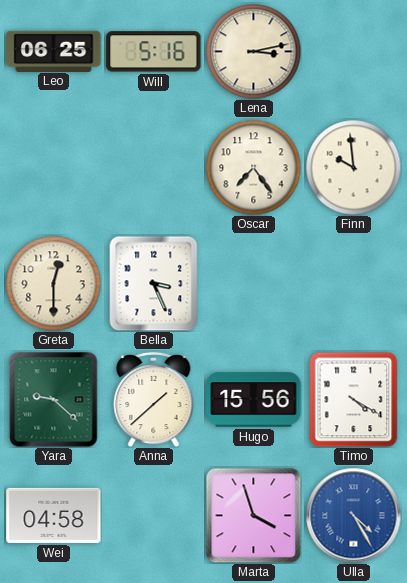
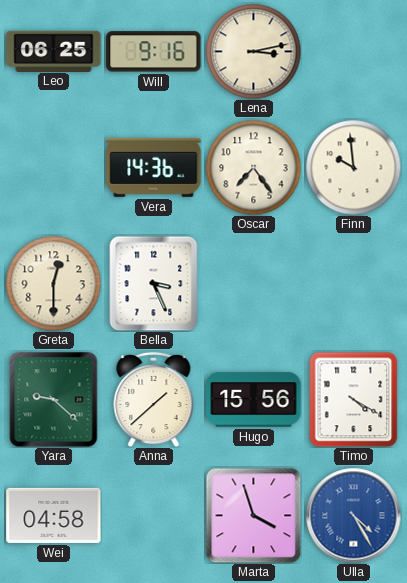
Will: 5:16 -> 9:16
Vera: none -> 14:36
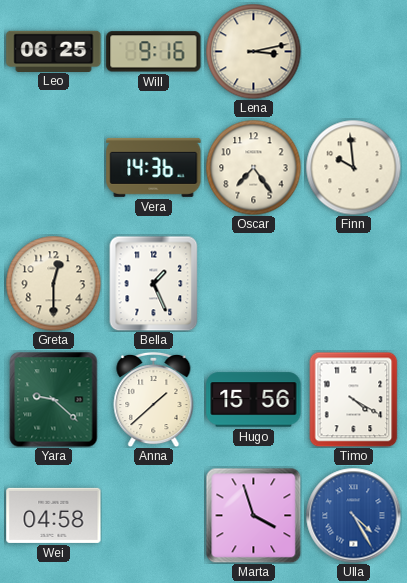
Bella: 3:26 -> 1:26
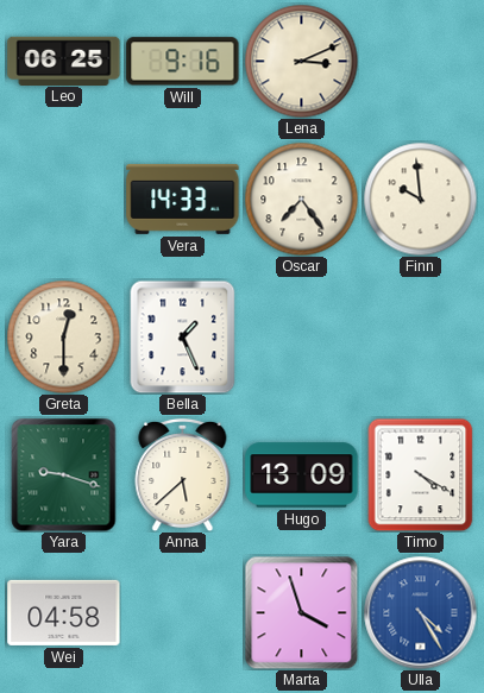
Lena: 3:13 -> 3:11
Vera: 14:36 -> 14:33
Yara: 9:22 -> 9:18
Anna: 1:38 -> 5:38
Hugo: 15:56 -> 13:09
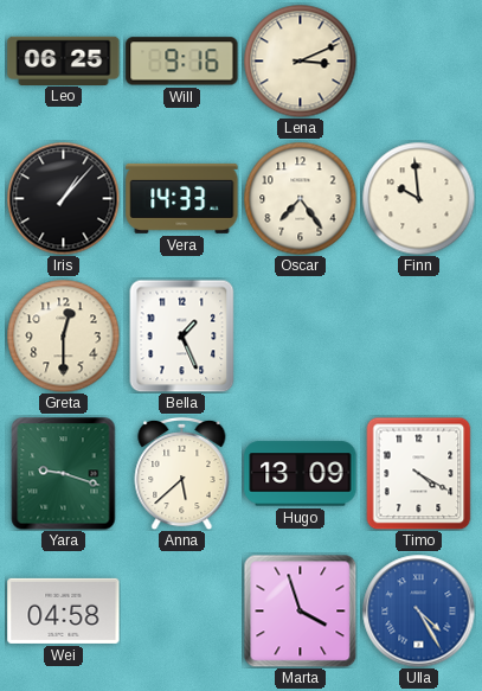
Iris: none -> 1:07
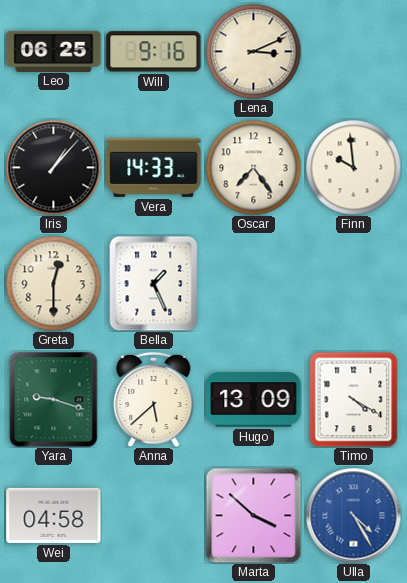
Marta: 3:57 -> 3:52
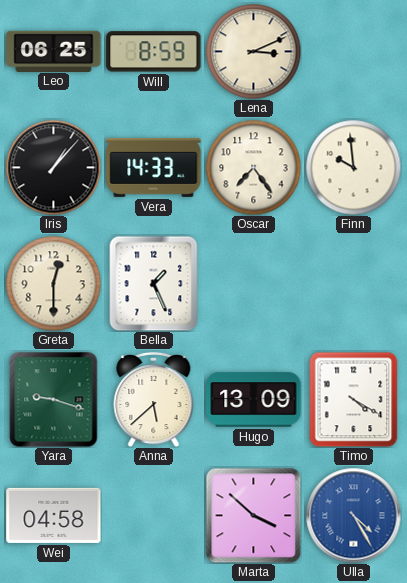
Will: 9:16 -> 8:59
